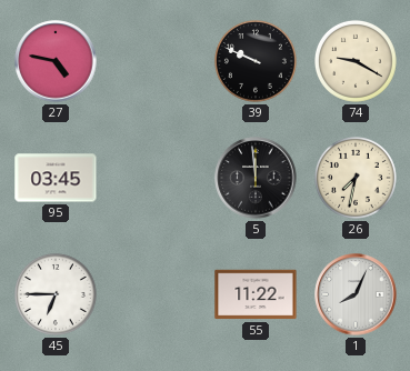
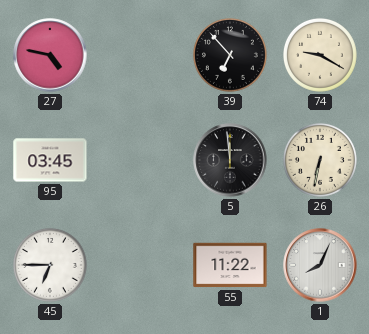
39: 9:49 -> 6:53
26: 7:32 -> 6:32
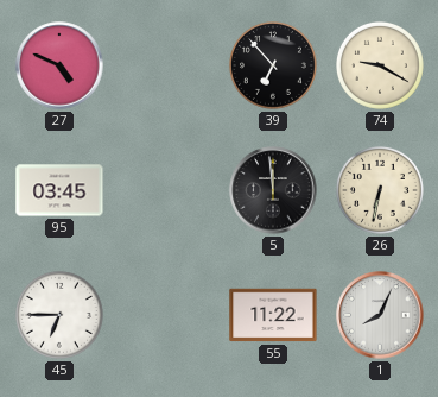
27: 4:47 -> 4:49
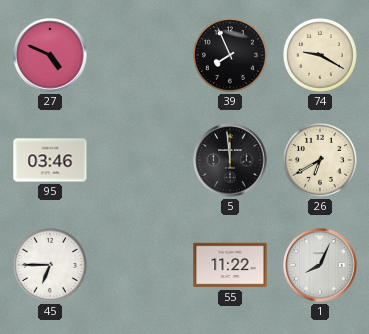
39: 6:53 -> 7:56
95: 03:45 -> 03:46
26: 6:32 -> 6:40
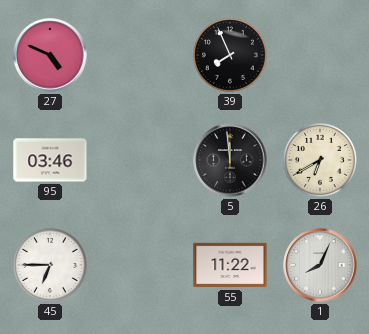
74: 9:20 -> none
